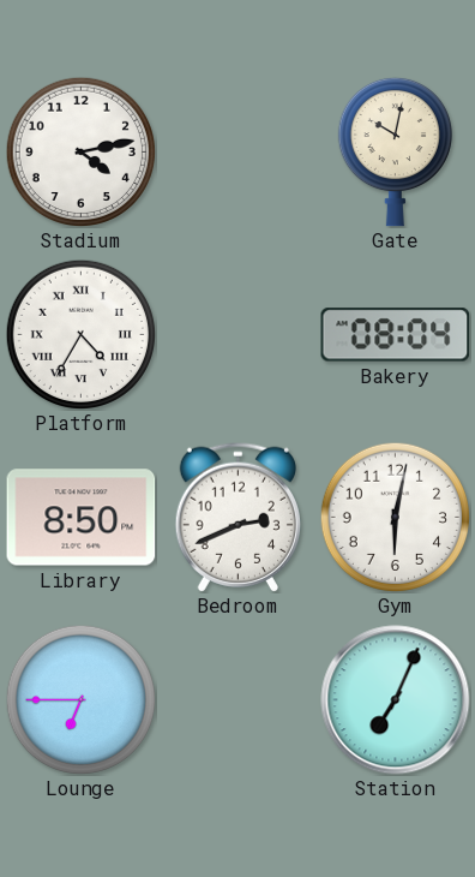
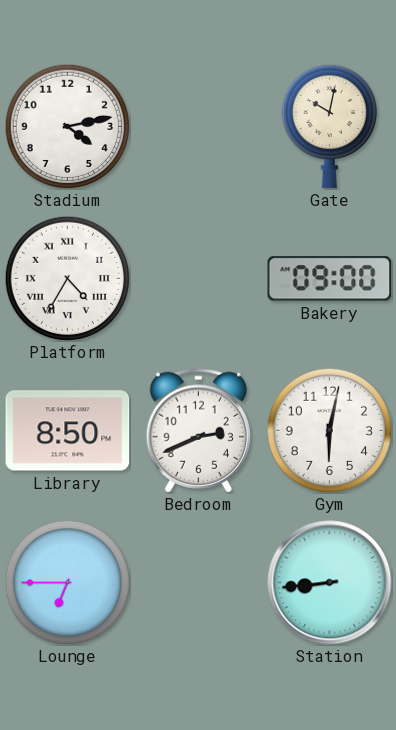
Bakery: 08:04 -> 09:00
Station: 7:04 -> 8:44
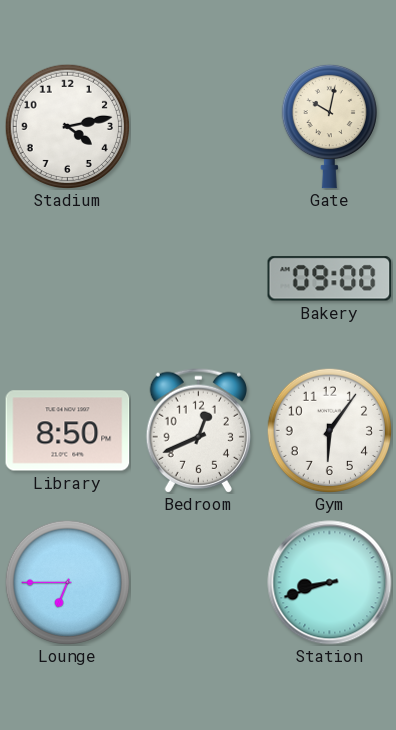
Platform: 4:35 -> none
Bedroom: 2:41 -> 12:41
Gym: 6:02 -> 6:06
Station: 8:44 -> 8:42
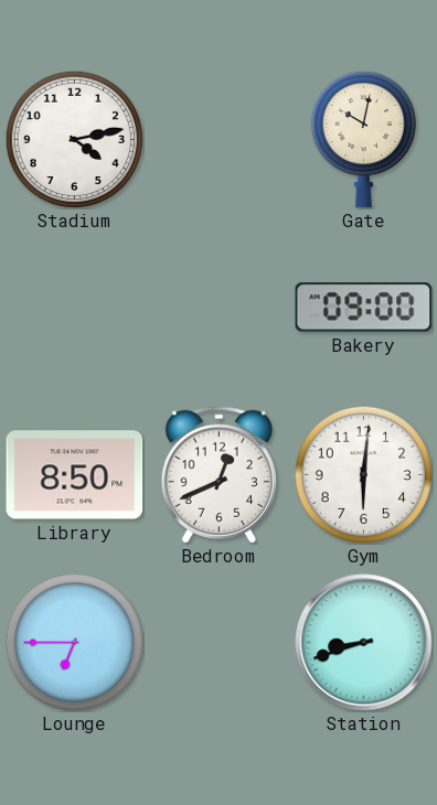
Gym: 6:06 -> 6:01
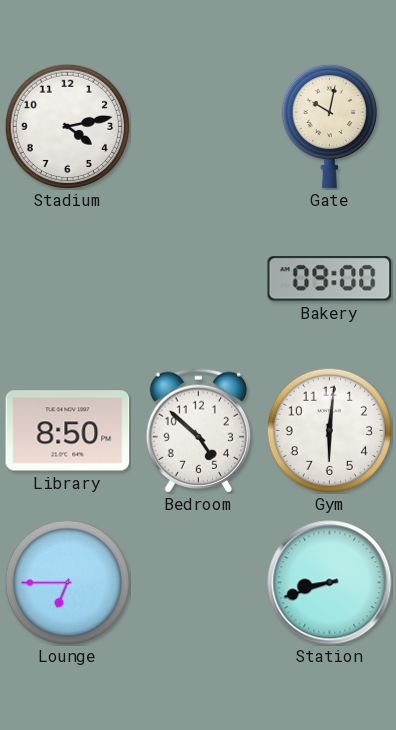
Bedroom: 12:41 -> 4:52
